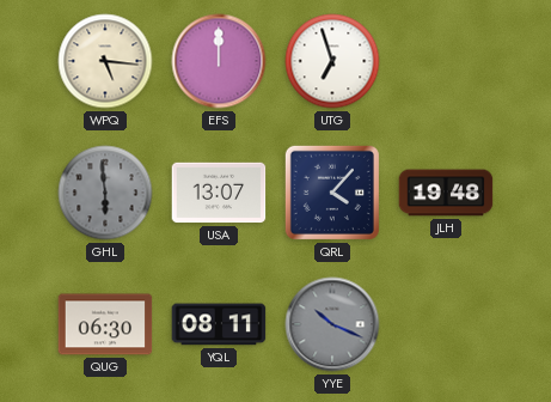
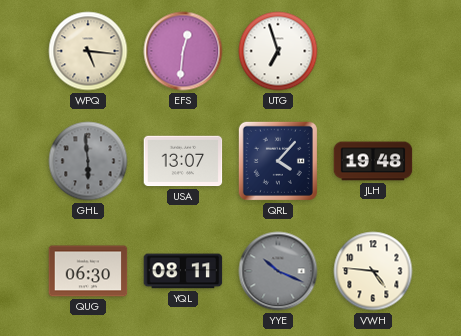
EFS: 12:00 -> 12:31
VWH: none -> 4:46
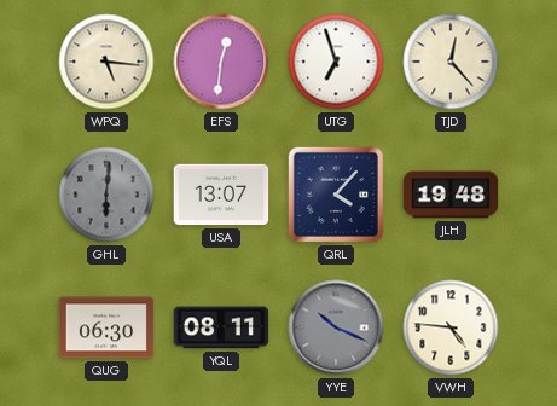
TJD: none -> 12:23
GHL: 5:59 -> 6:01
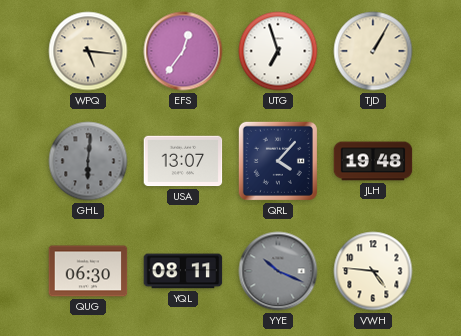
EFS: 12:31 -> 12:36
TJD: 12:23 -> 1:05
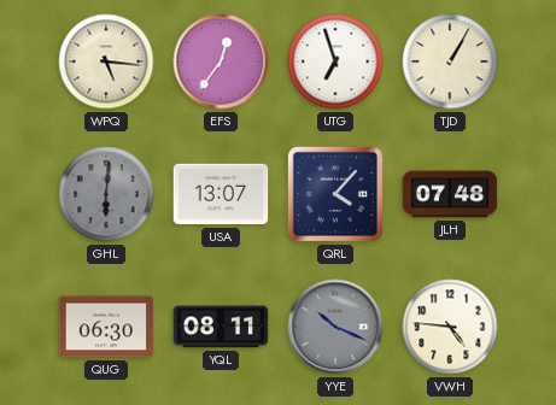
JLH: 19:48 -> 07:48
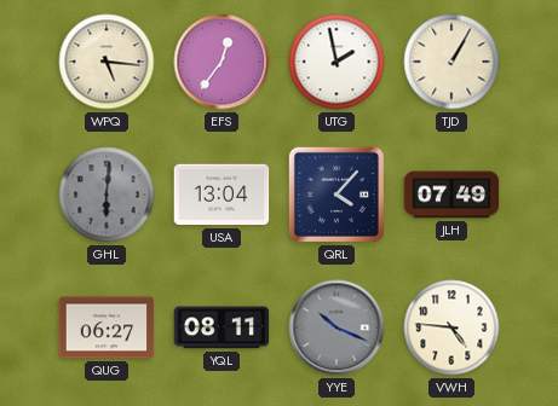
UTG: 6:57 -> 1:58
USA: 13:07 -> 13:04
JLH: 07:48 -> 07:49
QUG: 06:30 -> 06:27
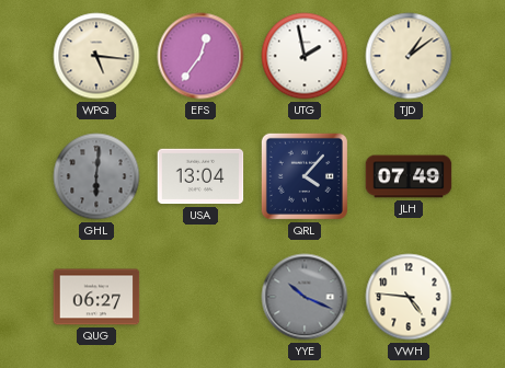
TJD: 1:05 -> 1:09
YQL: 08:11 -> none
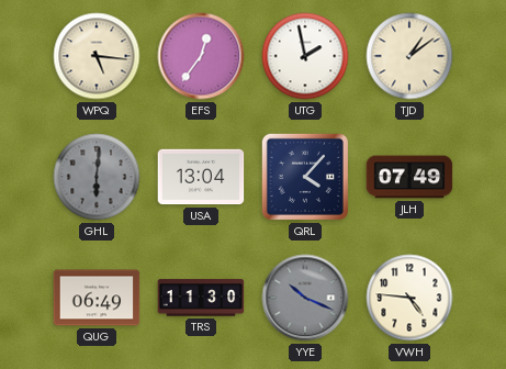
QUG: 06:27 -> 06:49
TRS: none -> 11:30
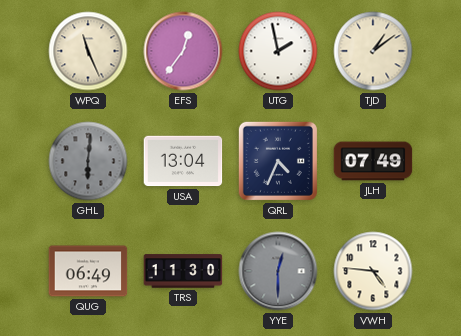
WPQ: 5:16 -> 11:26
QRL: 4:07 -> 4:34
YYE: 10:19 -> 12:30
